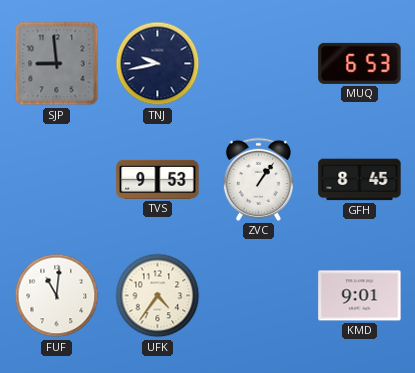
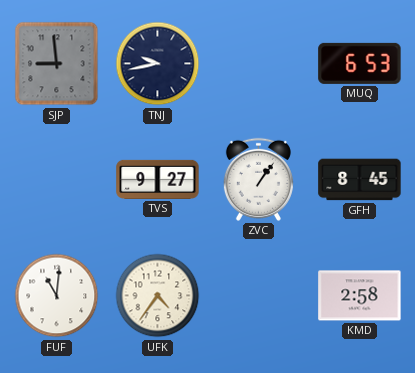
TVS: 9:53 -> 9:27
KMD: 9:01 -> 2:58
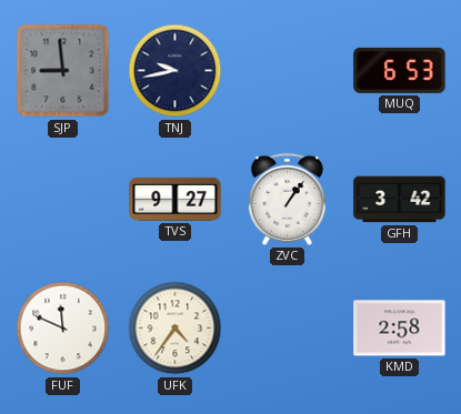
GFH: 8:45 -> 3:42
FUF: 11:01 -> 11:49
